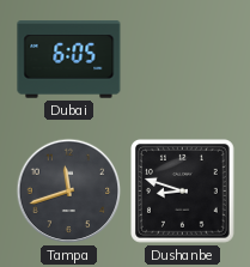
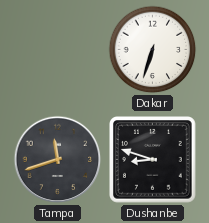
Dubai: 6:05 -> none
Dakar: none -> 6:33
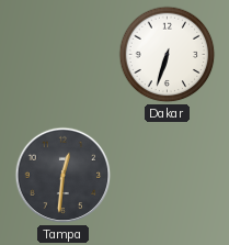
Tampa: 11:42 -> 12:31
Dushanbe: 8:48 -> none
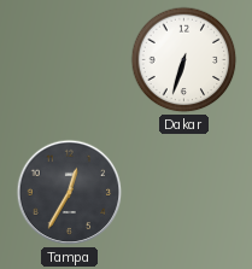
Tampa: 12:31 -> 12:35
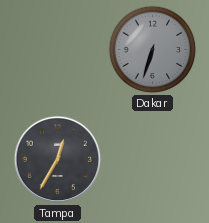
Dakar dial: white -> grey
